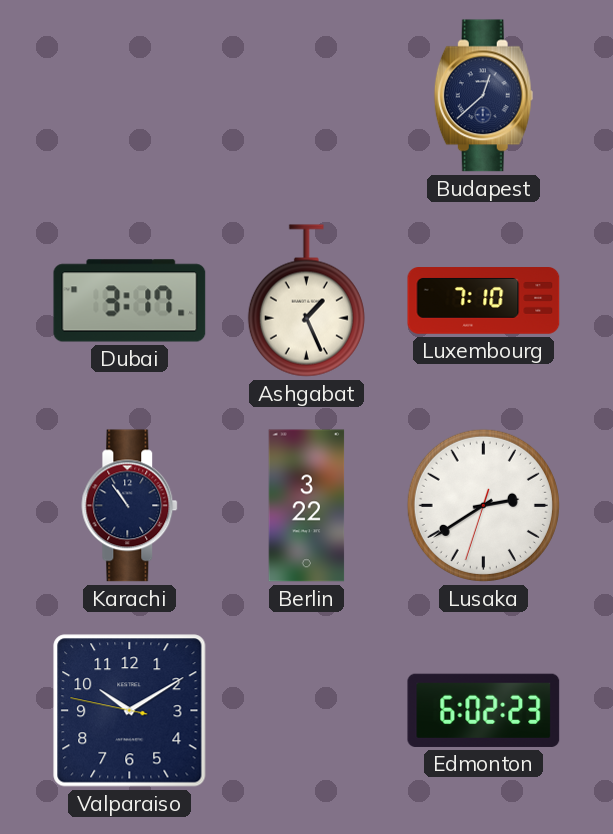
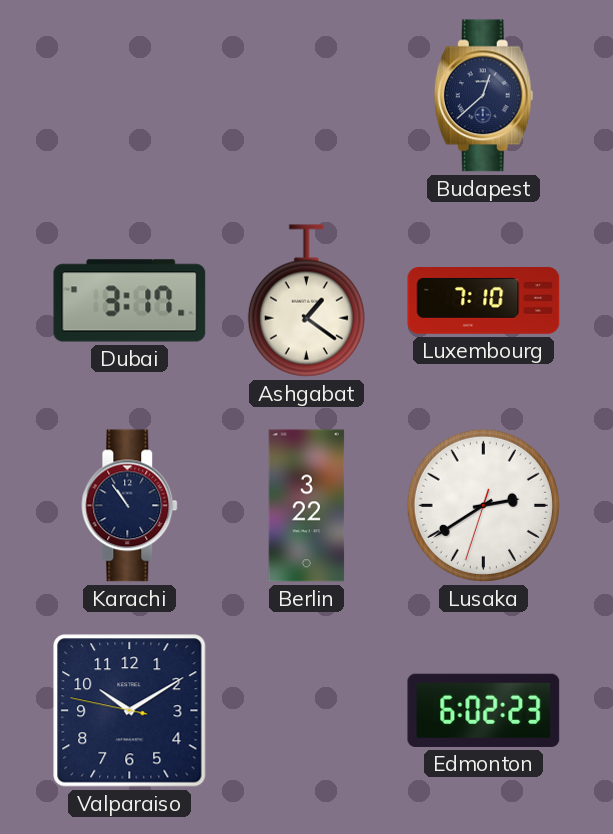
Ashgabat: 1:26 -> 1:21
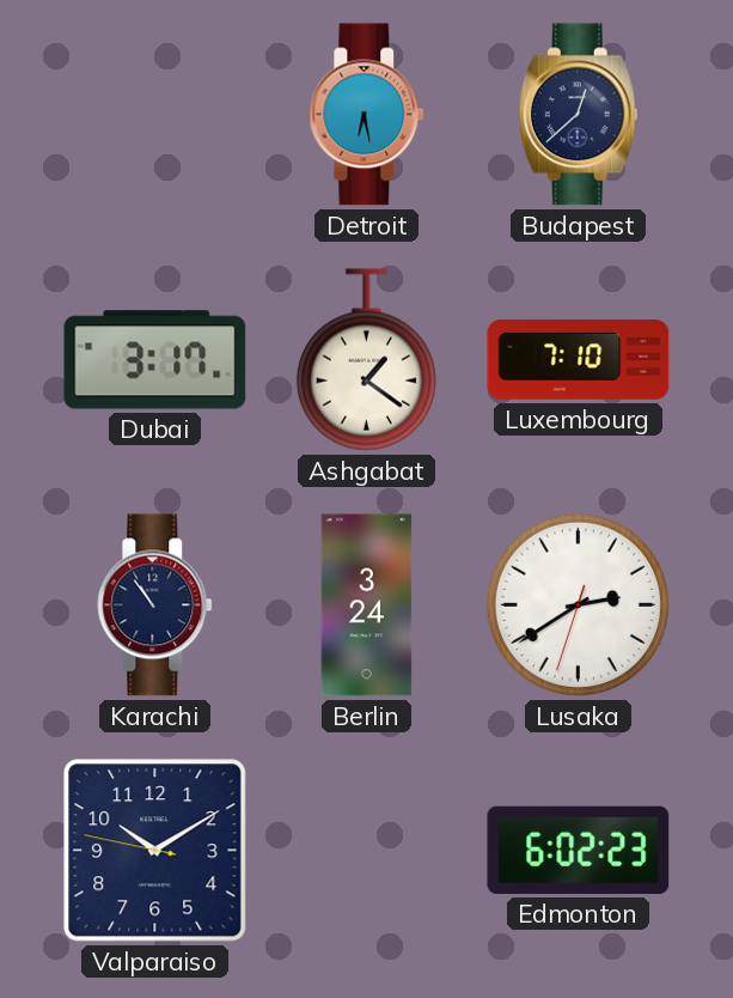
Detroit: none -> 6:28
Berlin: 3:22 -> 3:24
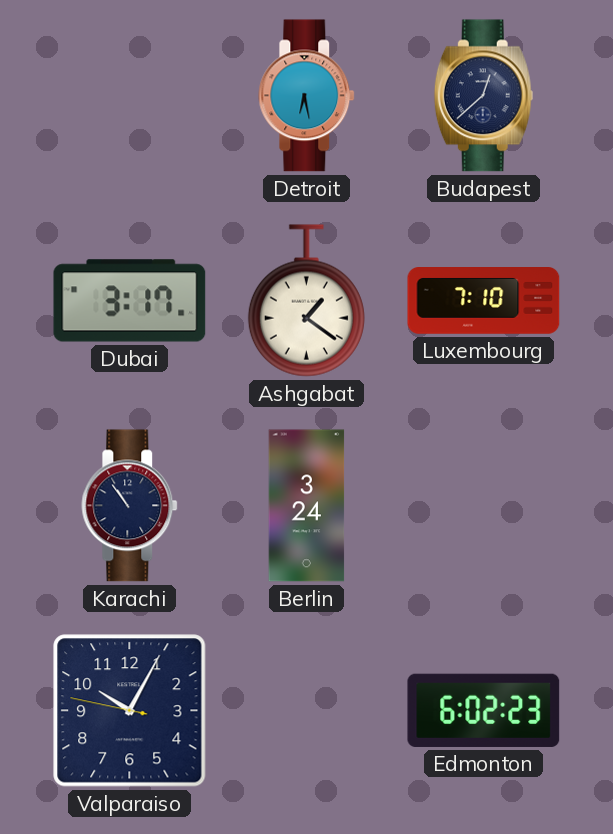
Lusaka: 2:39 -> none
Valparaiso: 10:09 -> 10:04
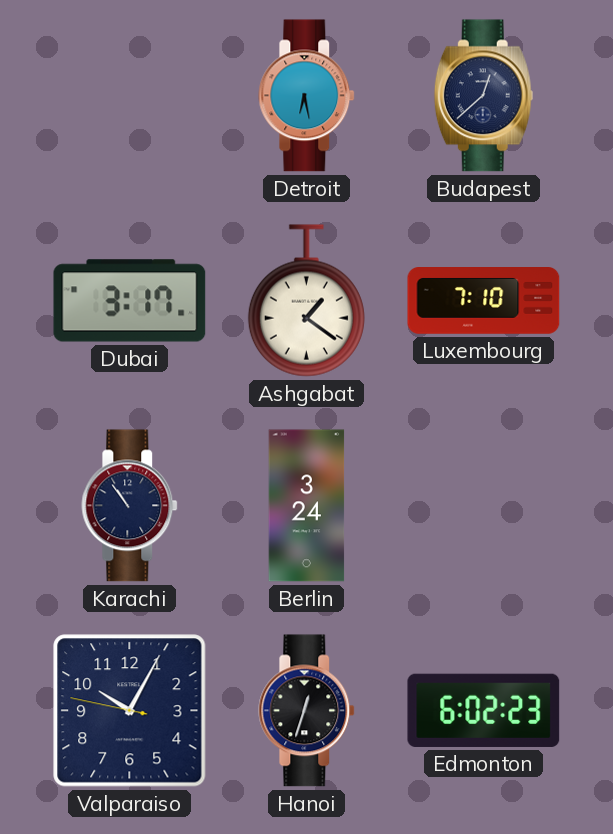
Hanoi: none -> 12:33
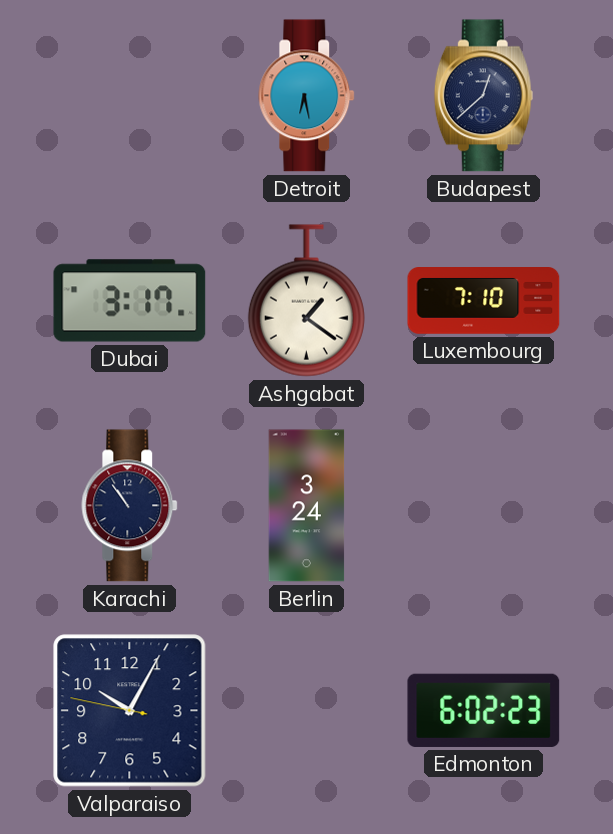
Hanoi: 12:33 -> none
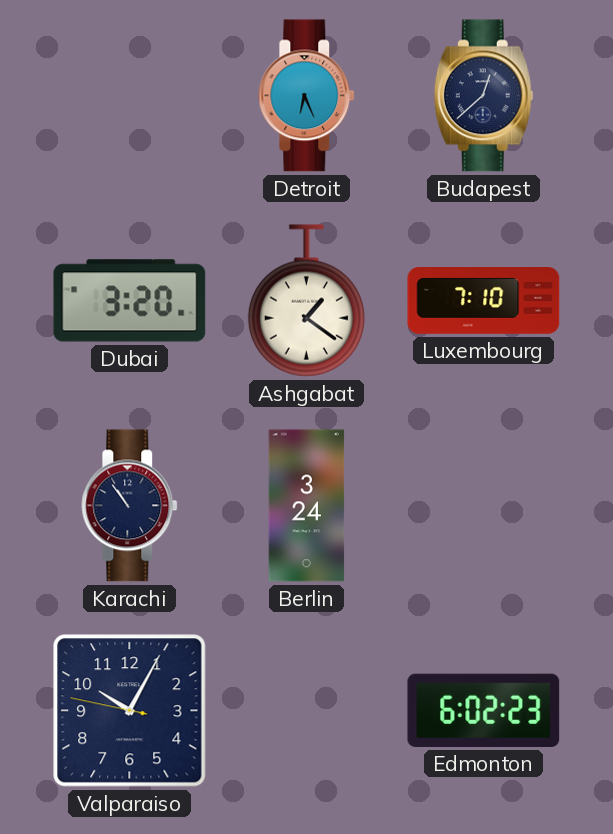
Detroit: 6:28 -> 6:26
Dubai: 3:17 -> 3:20
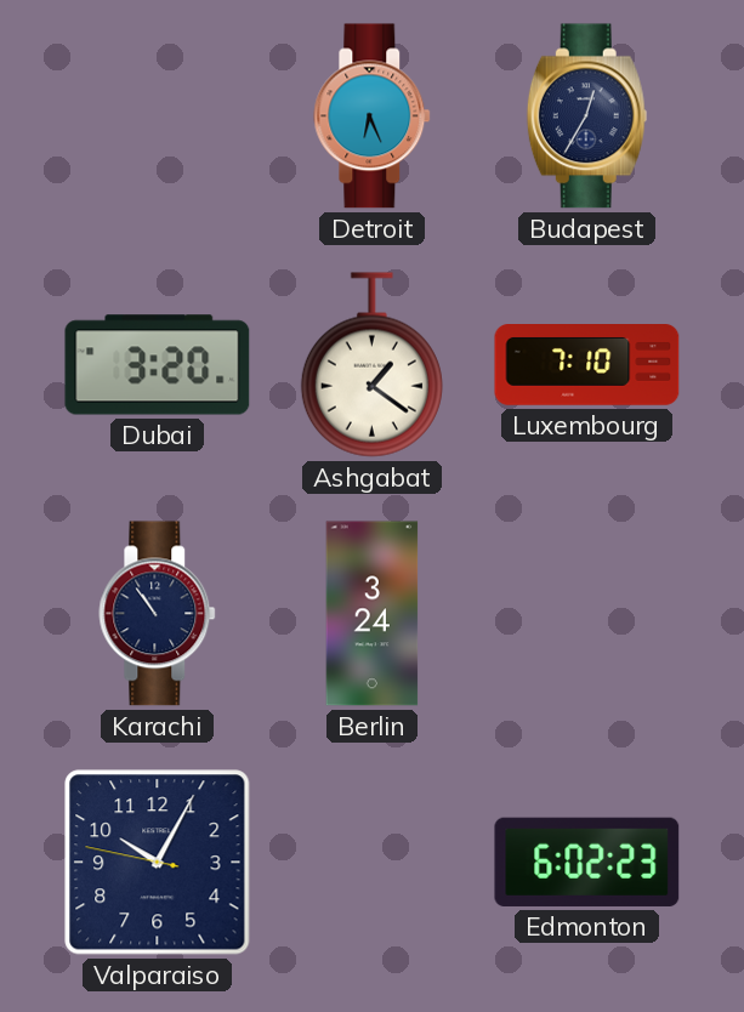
Budapest: 12:38 -> 12:35
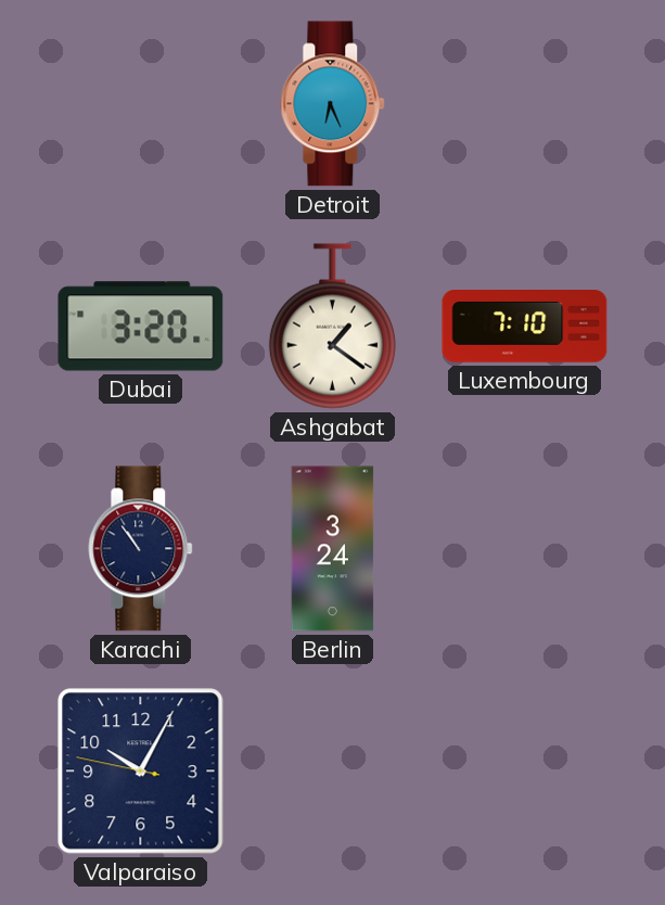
Budapest: 12:35 -> none
Edmonton: 6:02 -> none
